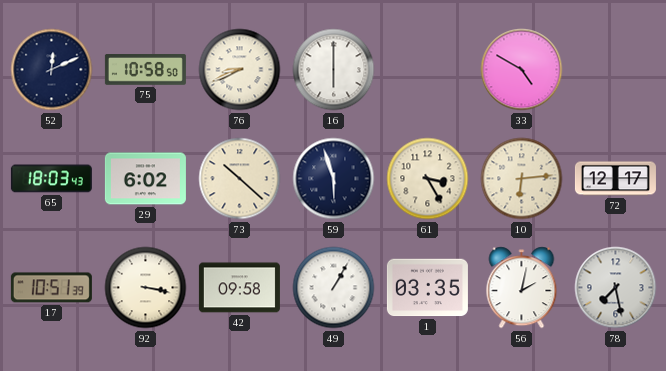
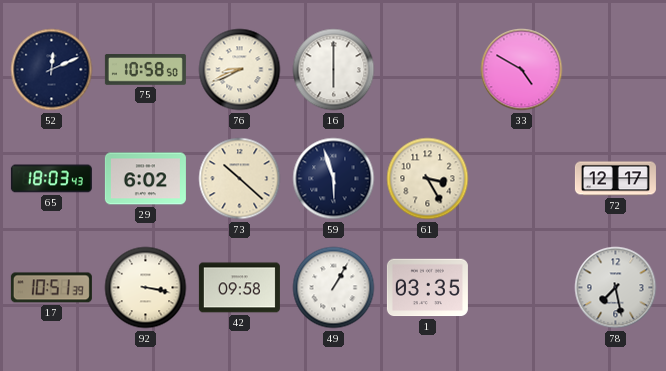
10: 6:14 -> none
56: 2:02 -> none
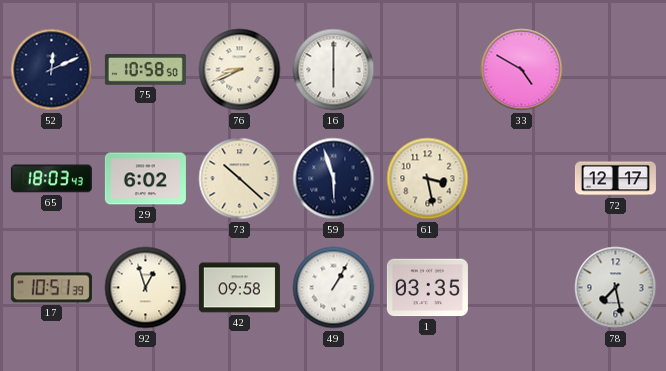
61: 3:25 -> 3:28
92: 3:17 -> 12:57
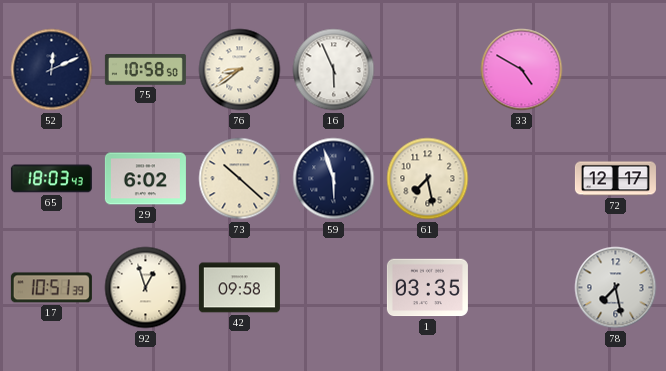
76: 8:41 -> 8:39
16: 6:00 -> 5:56
61: 3:28 -> 7:28
49: 1:05 -> none
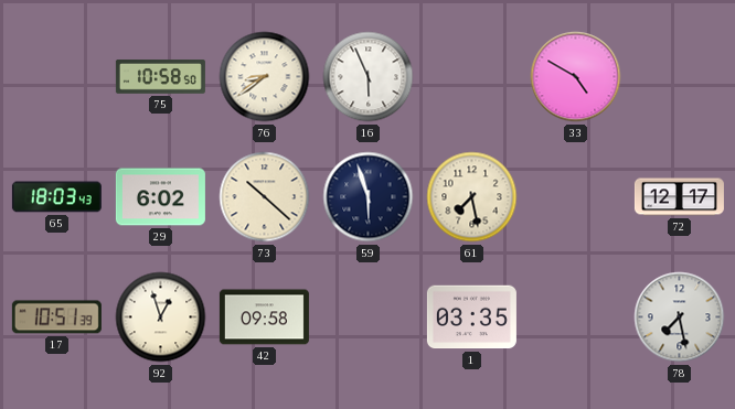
52: 12:11 -> none
